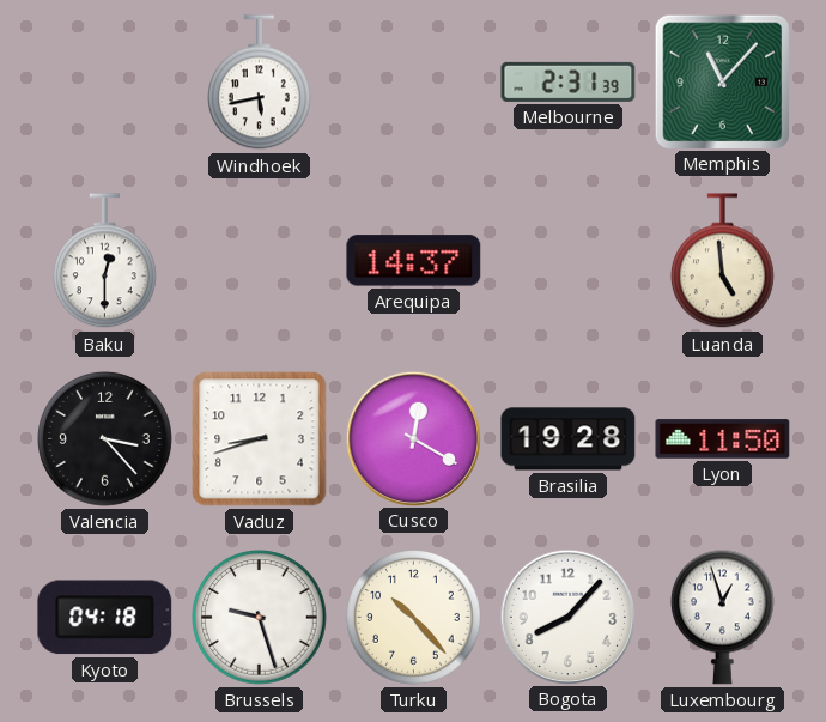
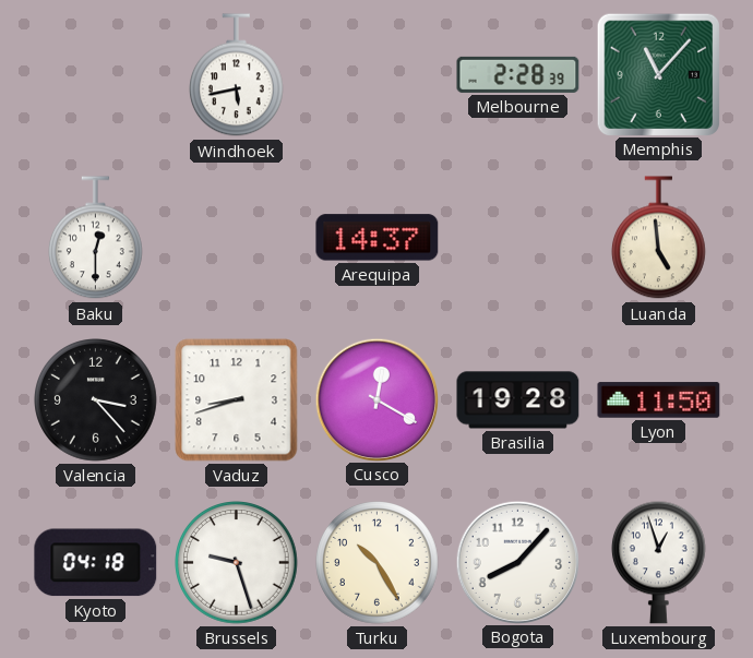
Melbourne: 2:31 -> 2:28
Turku: 10:23 -> 10:25
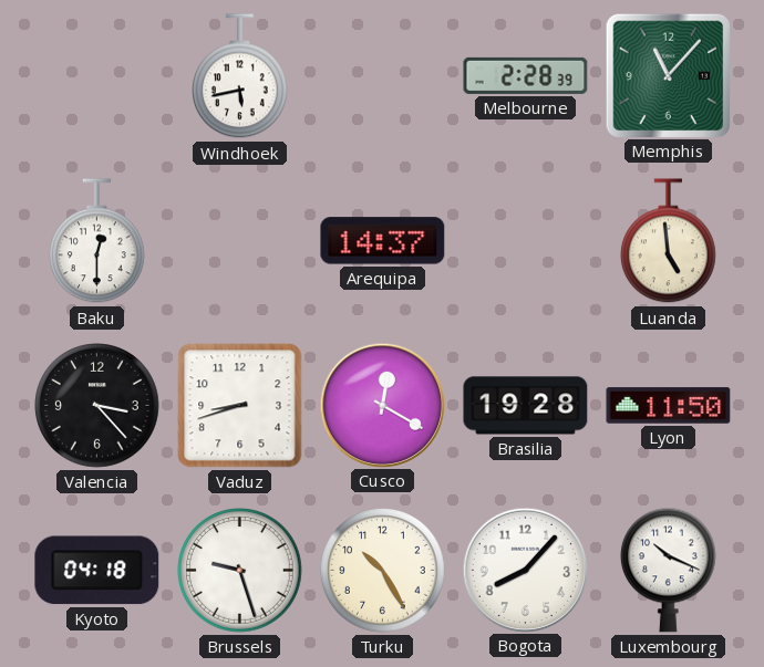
Luxembourg: 12:57 -> 10:19
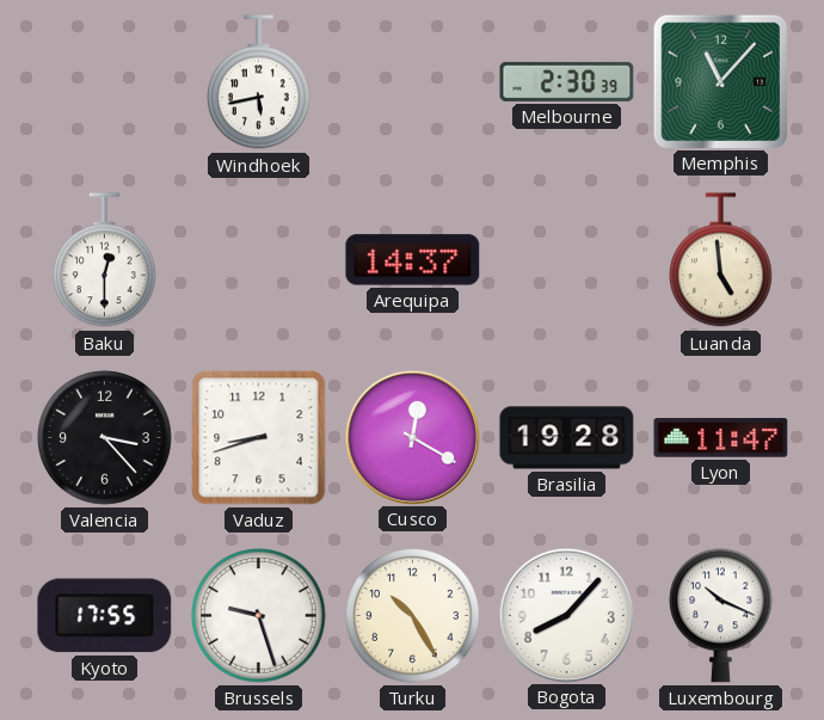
Melbourne: 2:28 -> 2:30
Lyon: 11:50 -> 11:47
Kyoto: 04:18 -> 17:55
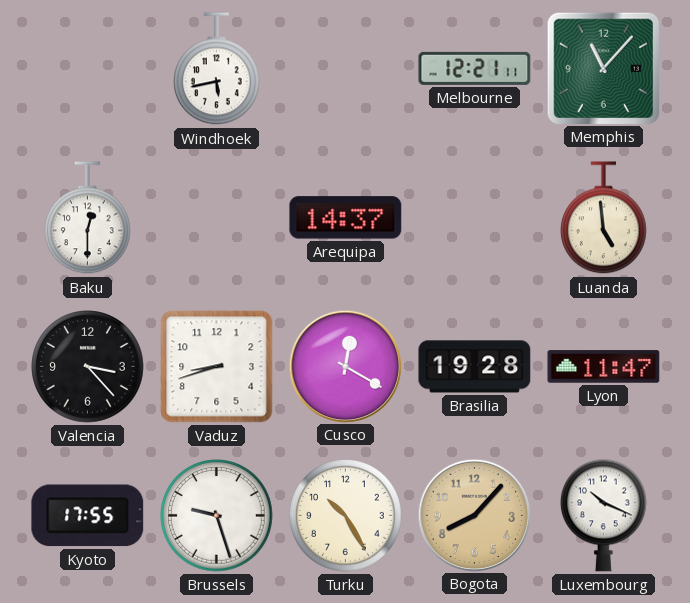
Melbourne: 2:30 -> 12:21
Bogota dial: white -> champagne
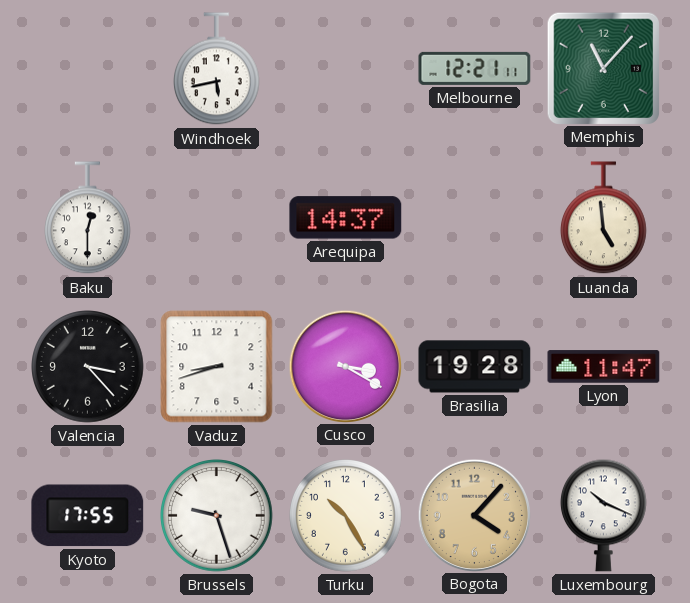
Cusco: 12:20 -> 3:20
Bogota: 8:07 -> 4:07
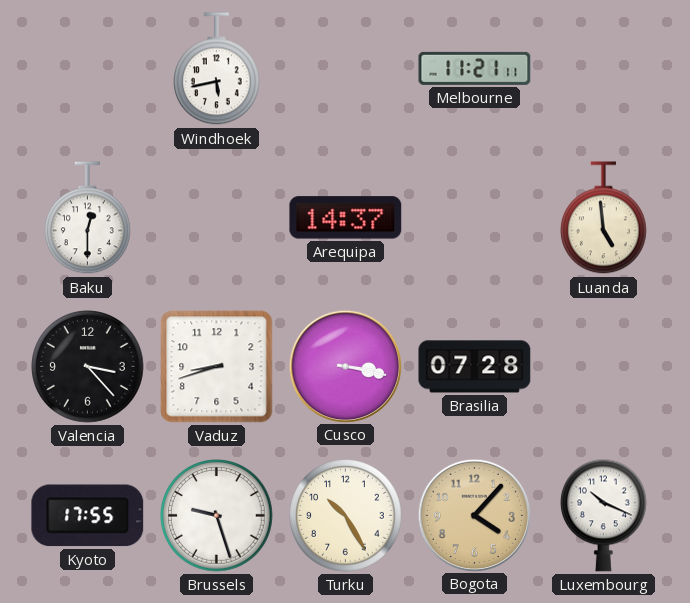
Melbourne: 12:21 -> 11:21
Memphis: 11:07 -> none
Cusco: 3:20 -> 3:17
Brasilia: 19:28 -> 07:28
Lyon: 11:47 -> none
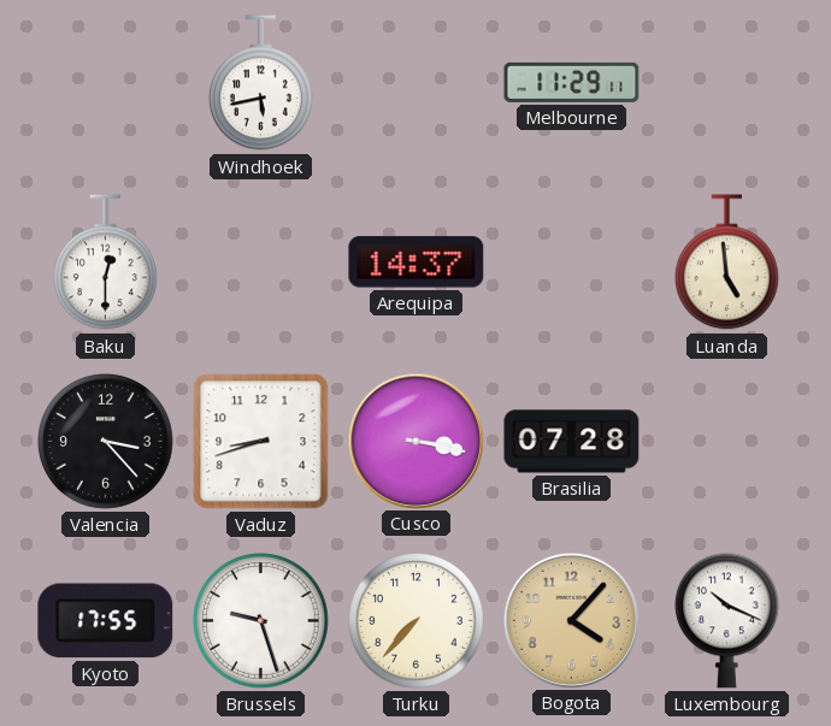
Melbourne: 11:21 -> 11:29
Turku: 10:25 -> 7:37
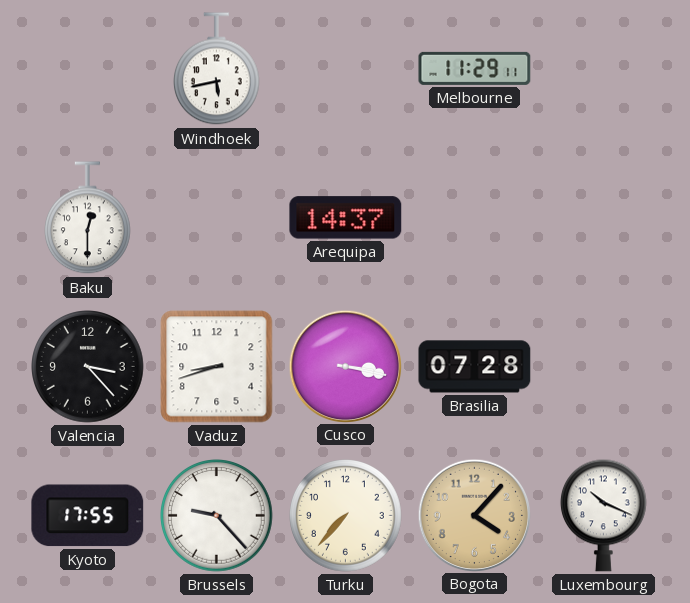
Luanda: 4:59 -> none
Brussels: 9:27 -> 9:23
